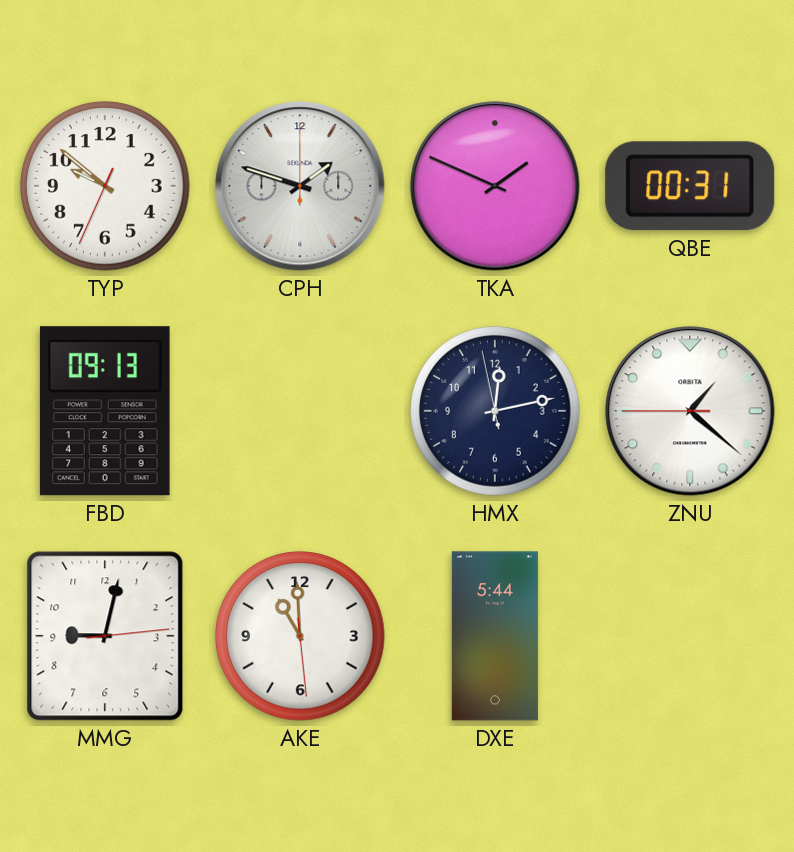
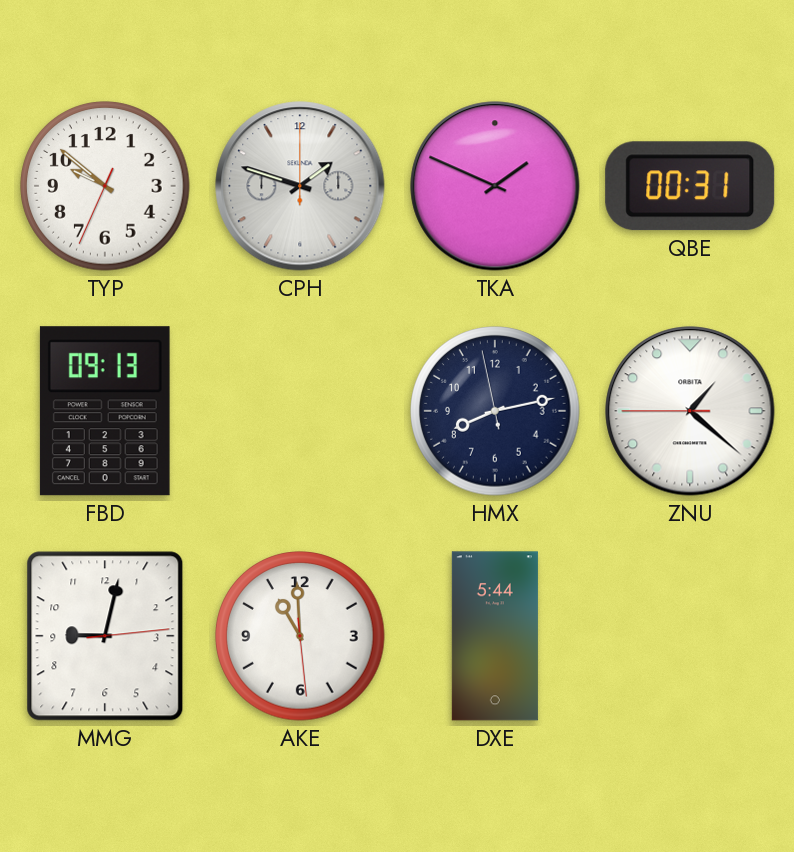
HMX: 12:12 -> 8:12
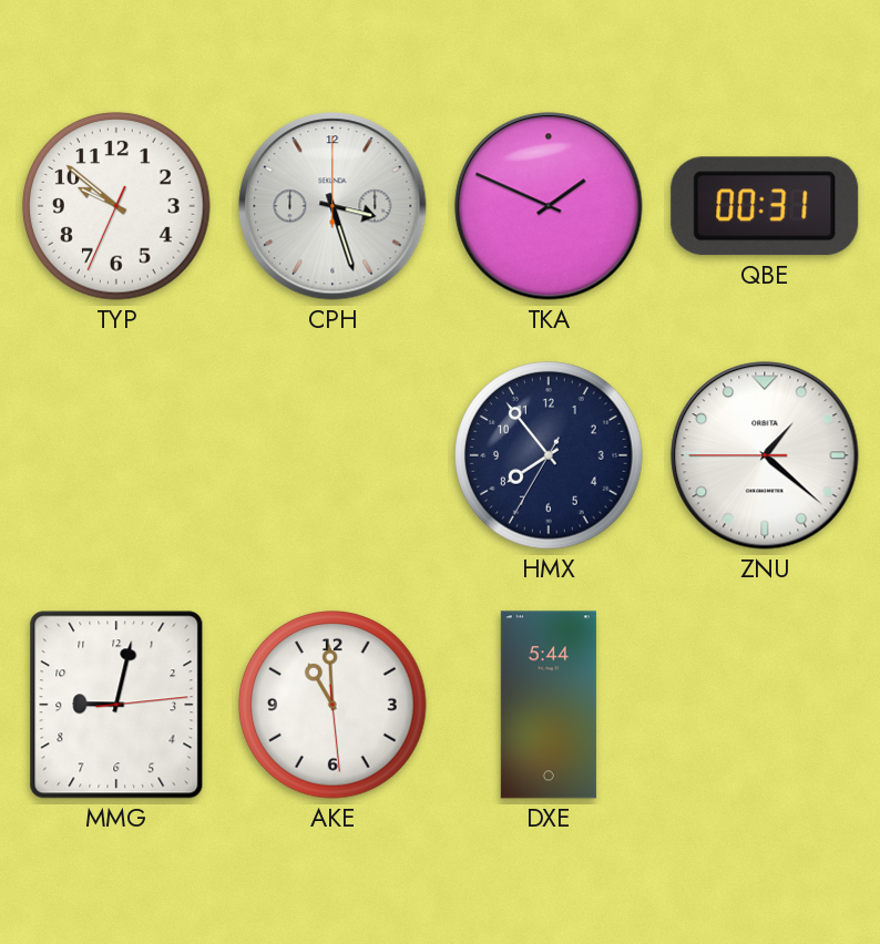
CPH: 1:48 -> 3:27
FBD: 09:13 -> none
HMX: 8:12 -> 7:53
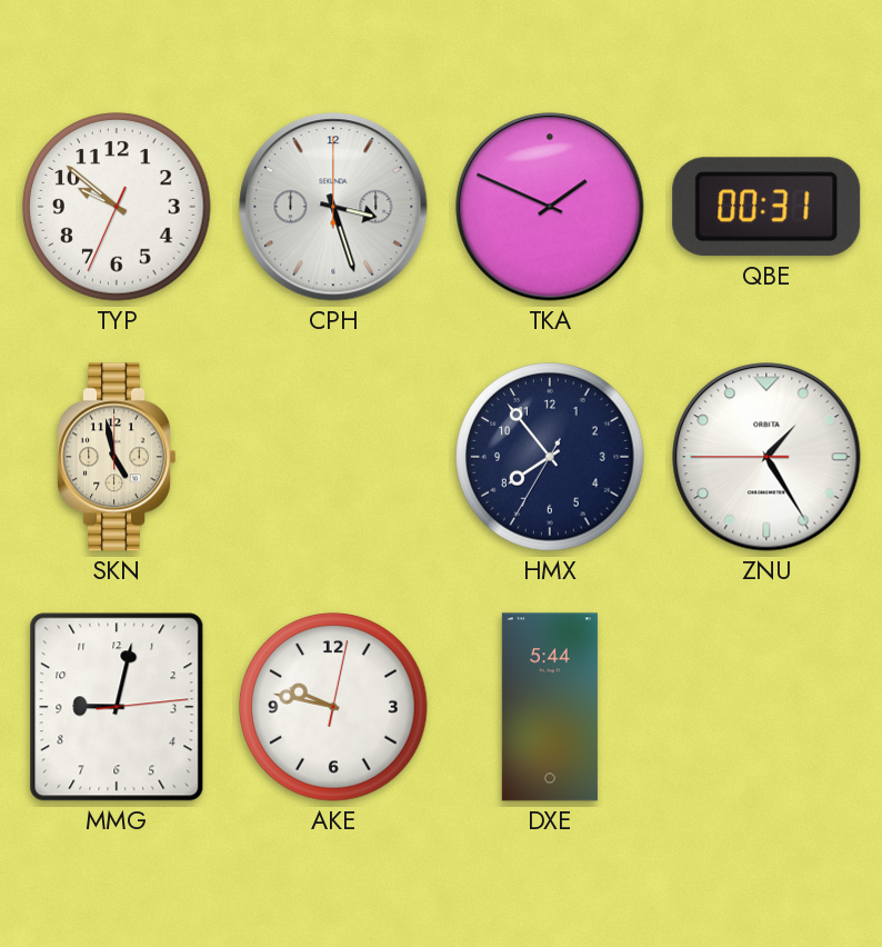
SKN: none -> 4:58
ZNU: 1:21 -> 1:24
AKE: 10:59 -> 9:47
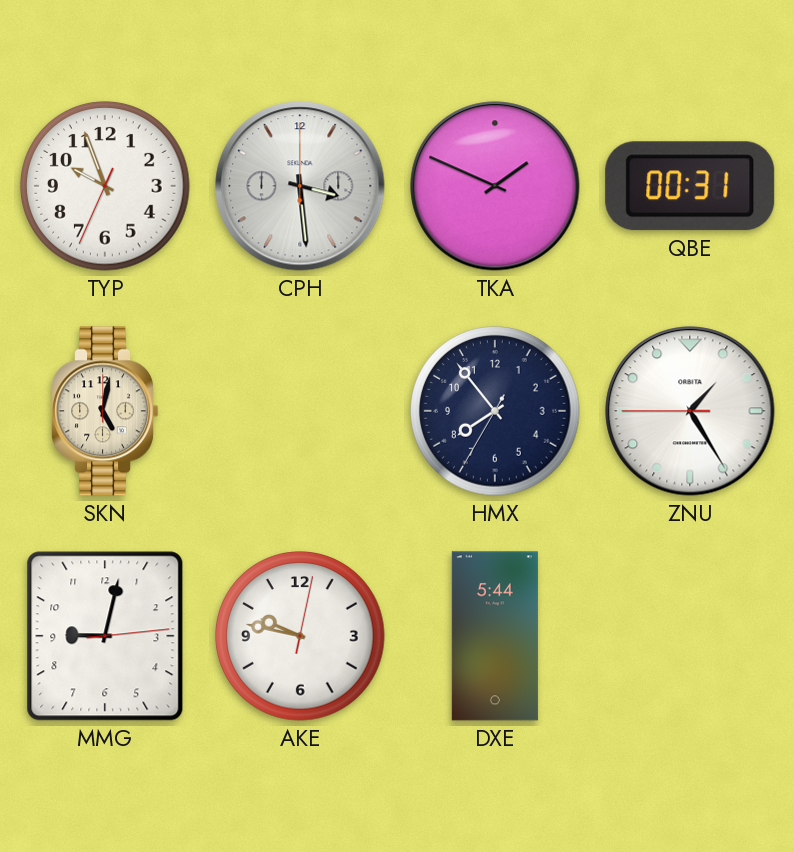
TYP: 9:51 -> 9:56
CPH: 3:27 -> 3:29
SKN: 4:58 -> 5:02
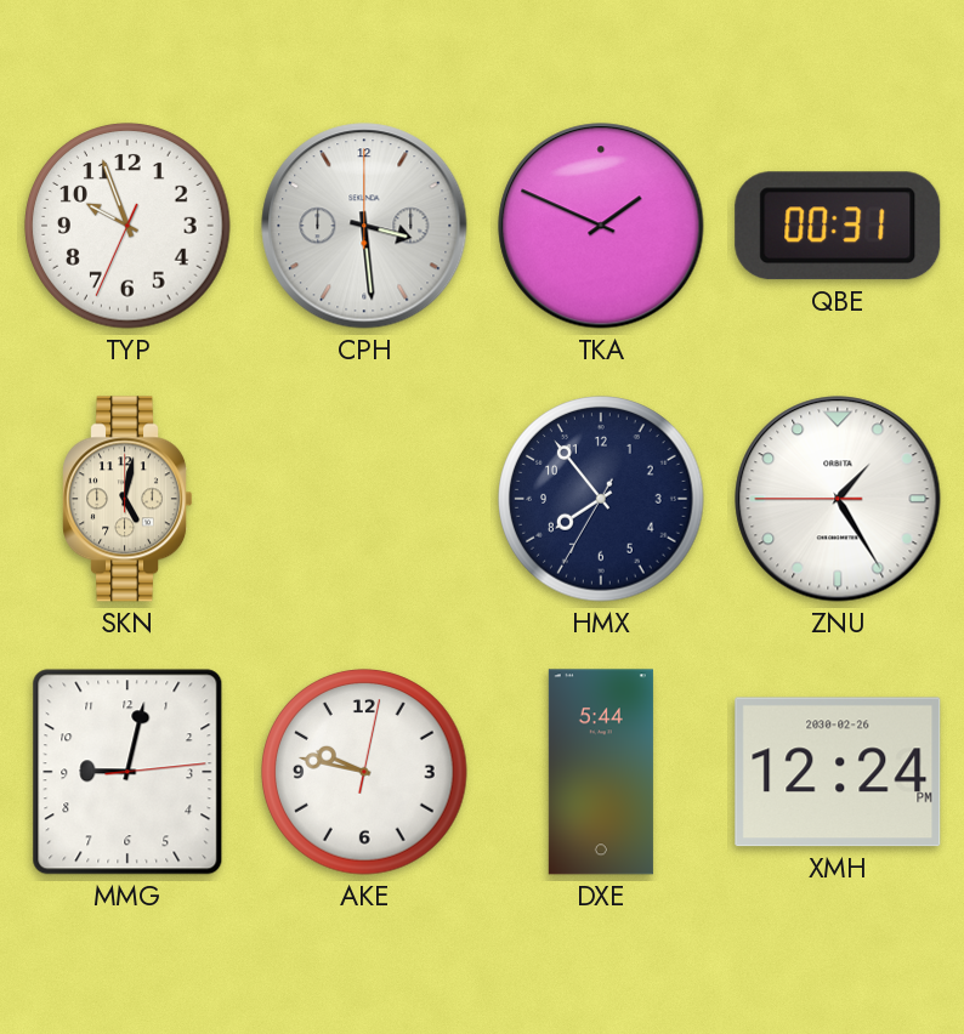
XMH: none -> 12:24
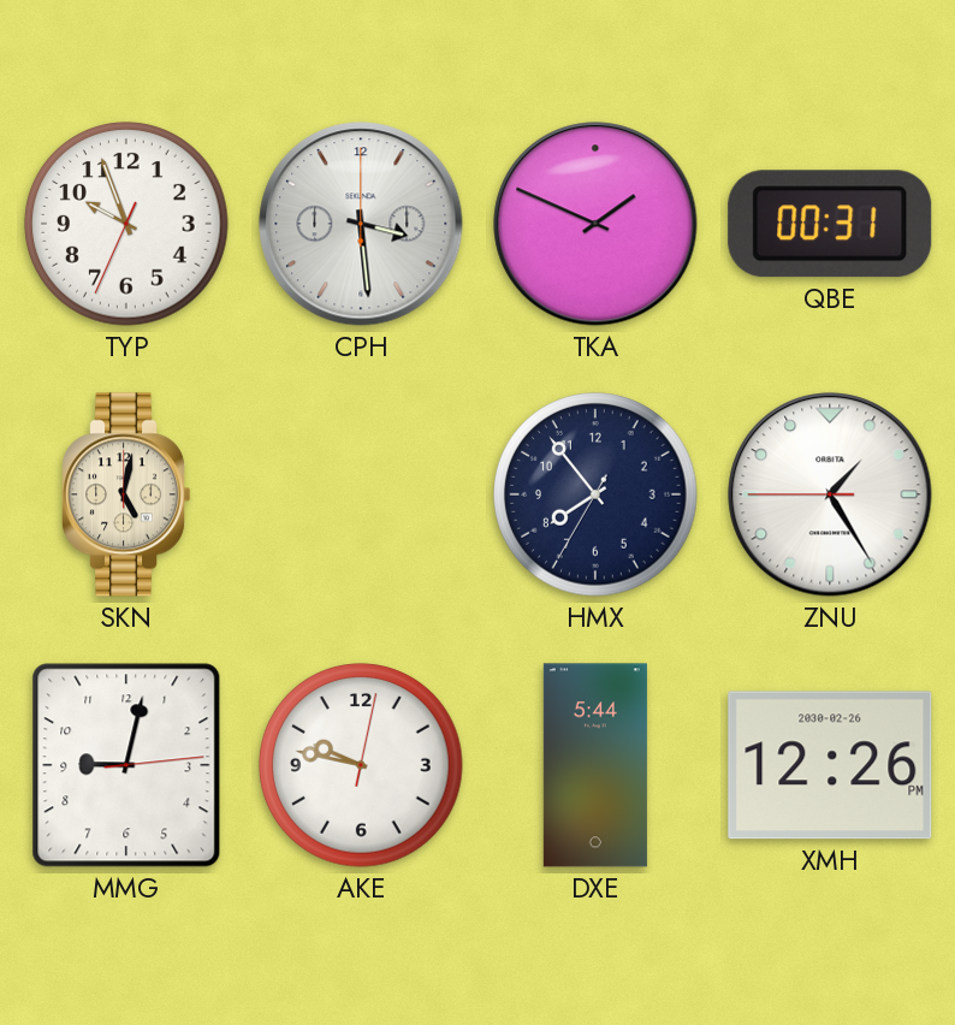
XMH: 12:24 -> 12:26
